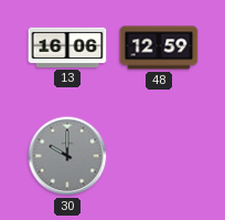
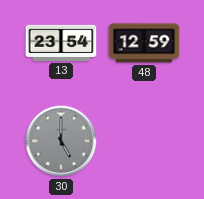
13: 16:06 -> 23:54
30: 10:00 -> 5:00
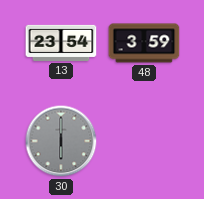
48: 12:59 -> 3:59
30: 5:00 -> 6:00
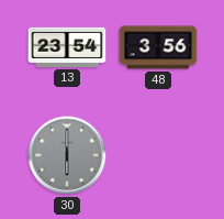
48: 3:59 -> 3:56
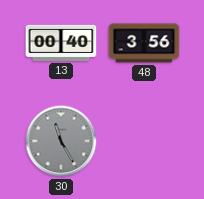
13: 23:54 -> 00:40
30: 6:00 -> 11:25
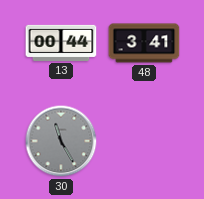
13: 00:40 -> 00:44
48: 3:56 -> 3:41
